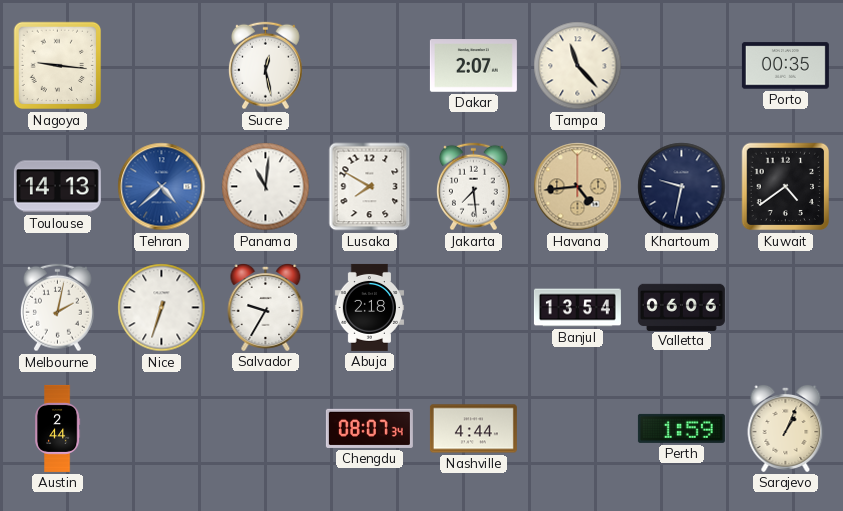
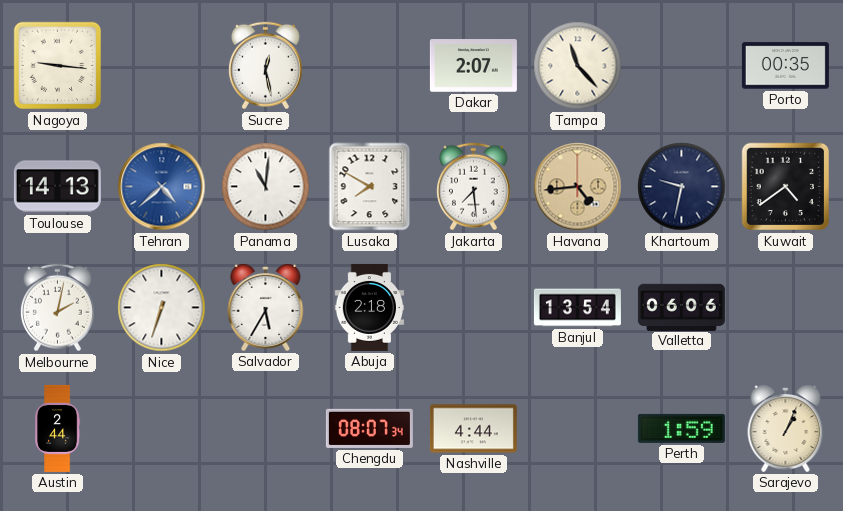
Salvador: 9:35 -> 5:35
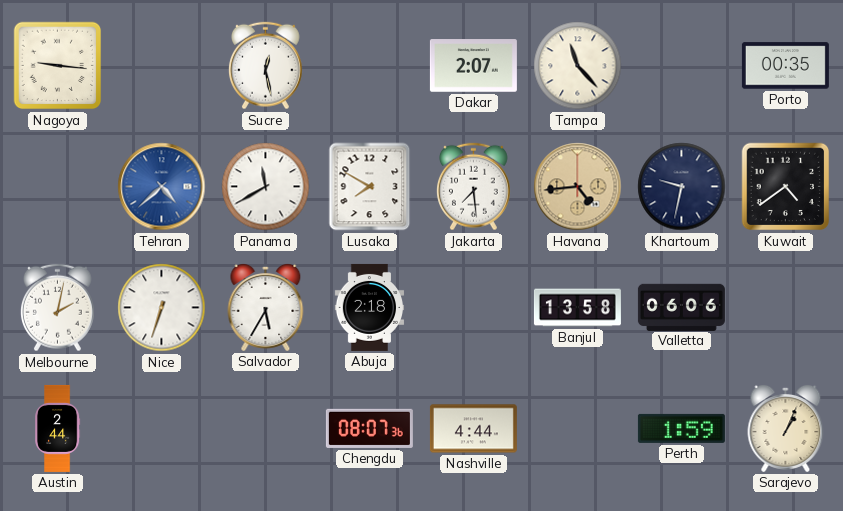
Toulouse: 14:13 -> none
Panama: 11:01 -> 11:40
Banjul: 13:54 -> 13:58
Chengdu: 08:07:34 -> 08:07:36
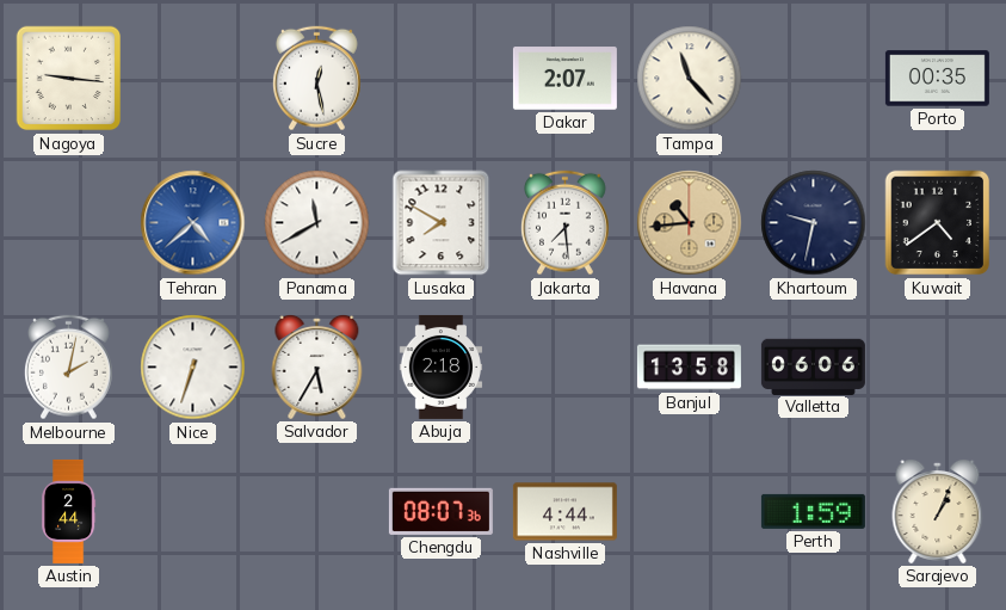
Havana: 4:44 -> 10:44
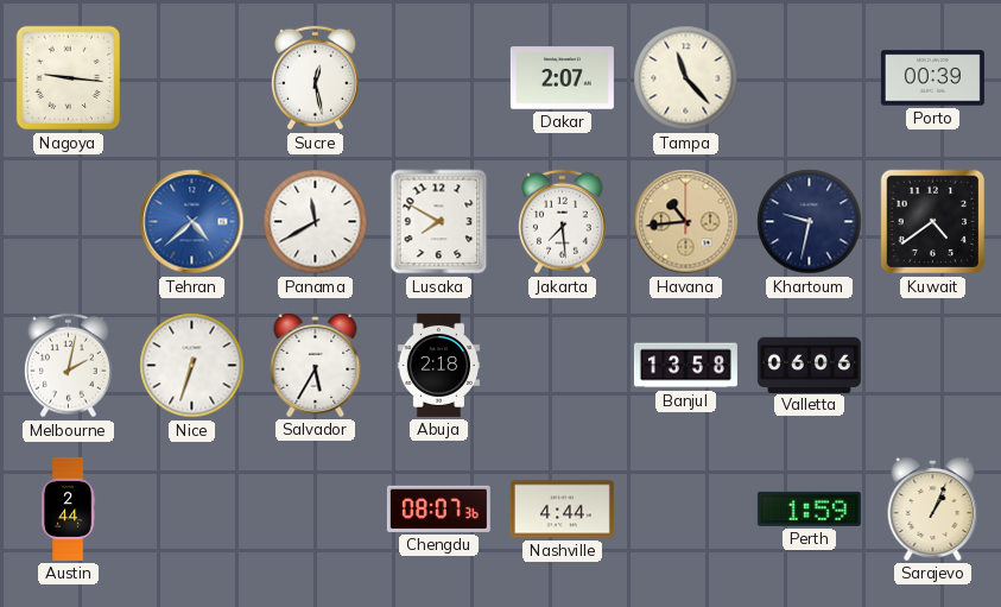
Porto: 00:35 -> 00:39
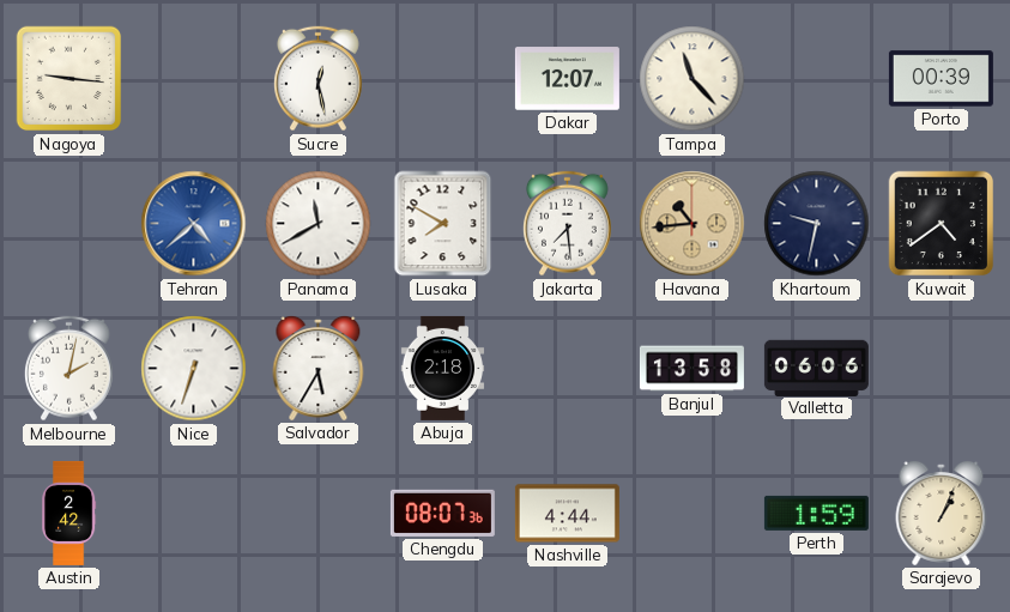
Dakar: 2:07 -> 12:07
Austin: 2:44 -> 2:42
